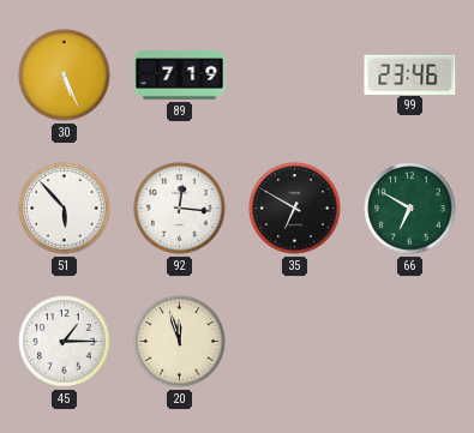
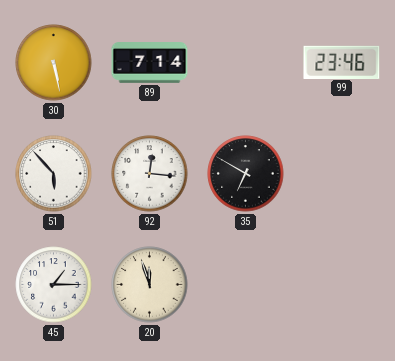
30: 5:26 -> 5:28
89: 7:19 -> 7:14
66: 6:50 -> none
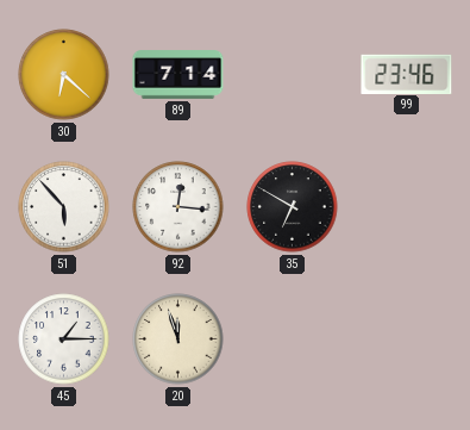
30: 5:28 -> 6:22
